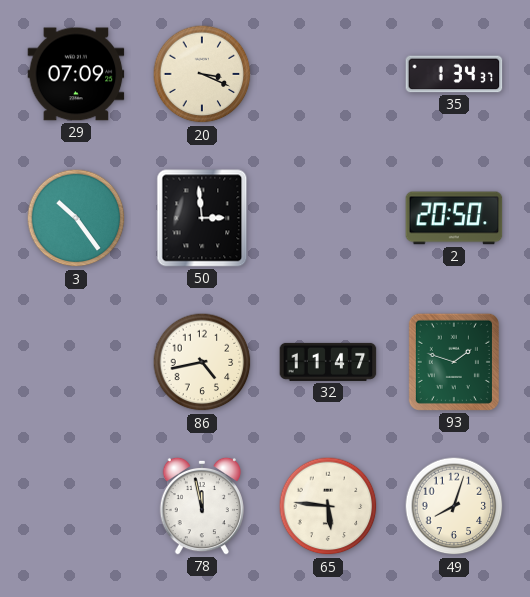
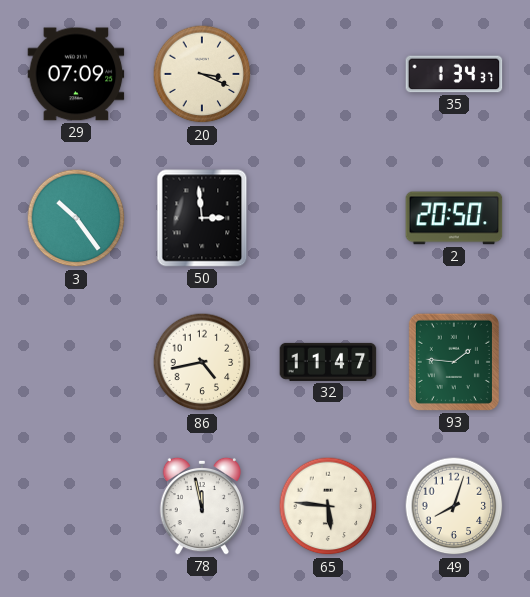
93: 1:48 -> 1:46
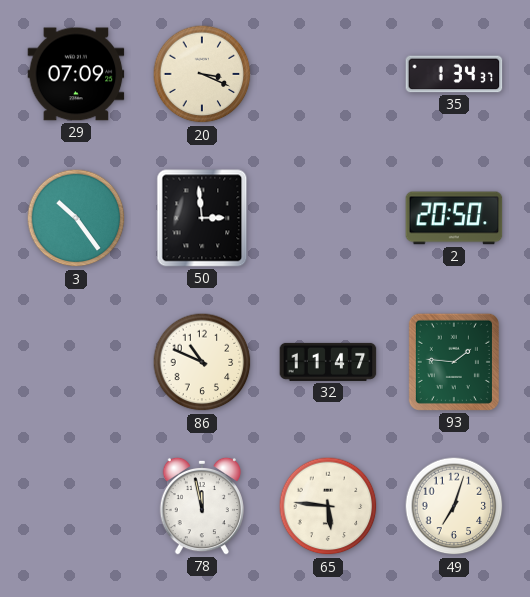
86: 4:43 -> 10:49
49: 8:03 -> 7:03
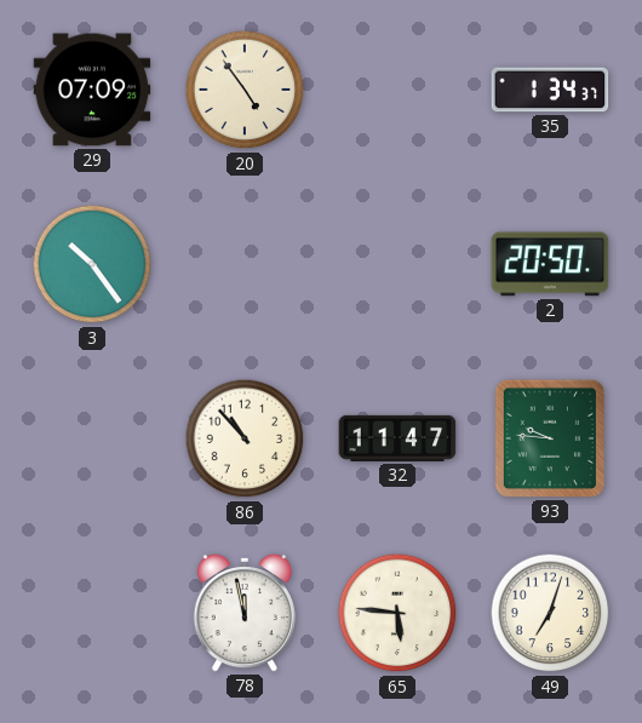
20: 3:19 -> 4:54
50: 2:59 -> none
86: 10:49 -> 10:53
93: 1:46 -> 9:46
